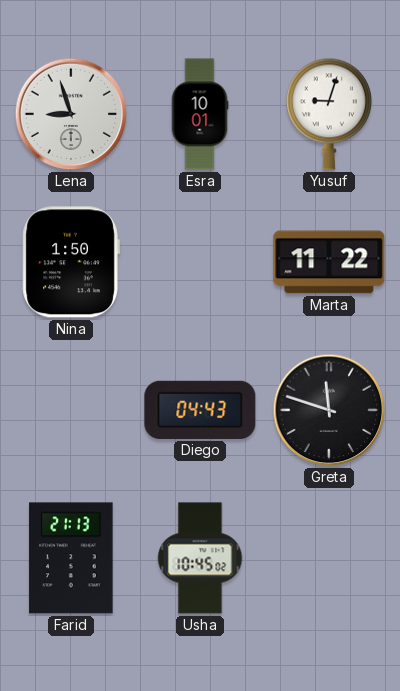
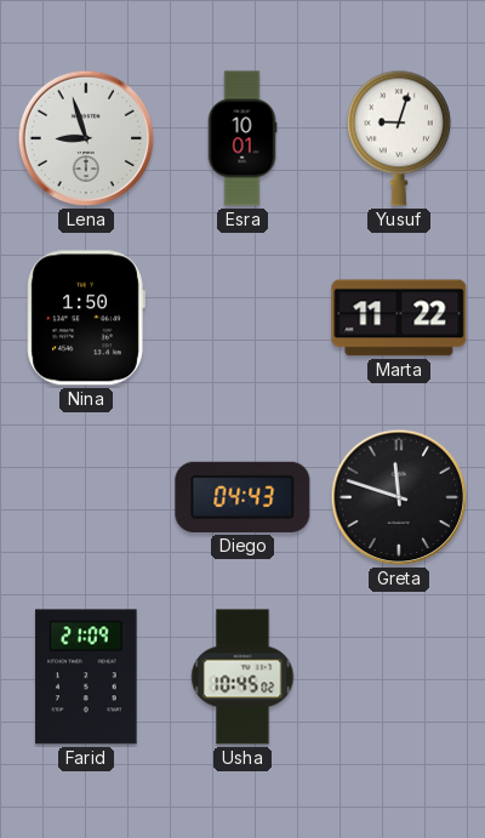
Farid: 21:13 -> 21:09
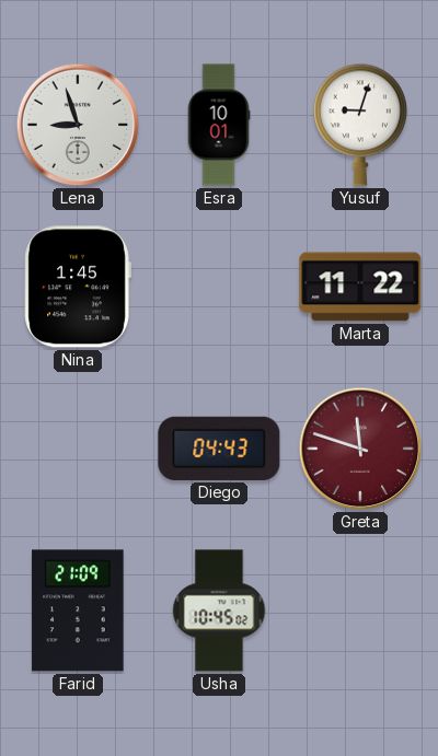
Nina: 1:50 -> 1:45
Greta dial: black -> burgundy
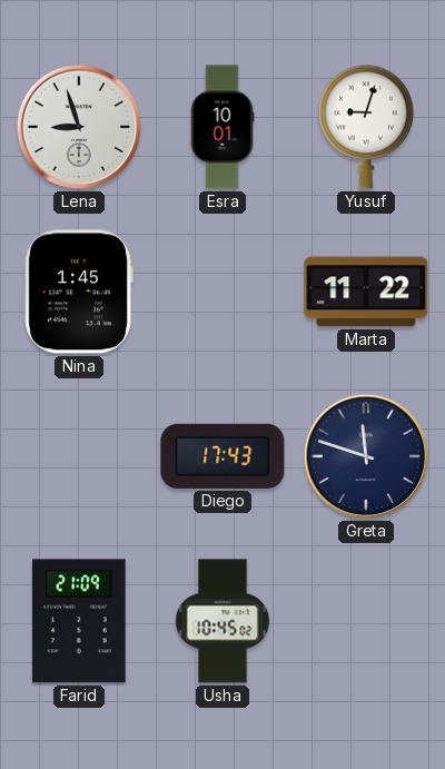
Diego: 04:43 -> 17:43
Greta dial: burgundy -> navy
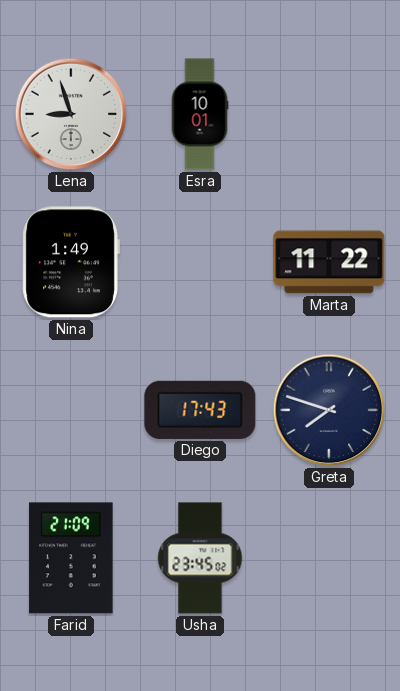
Yusuf: 9:03 -> none
Nina: 1:45 -> 1:49
Greta: 11:48 -> 7:48
Usha: 10:45 -> 23:45
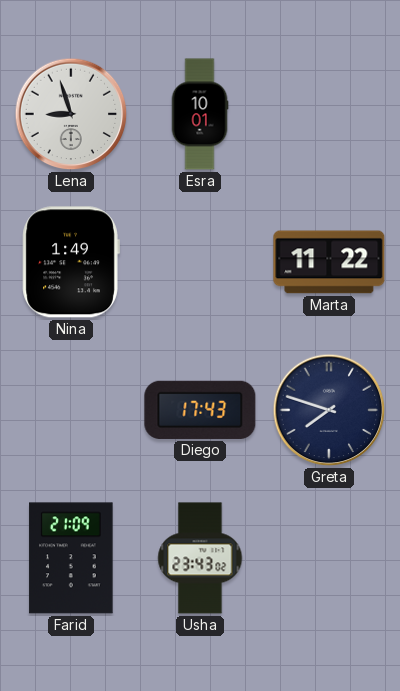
Usha: 23:45 -> 23:43
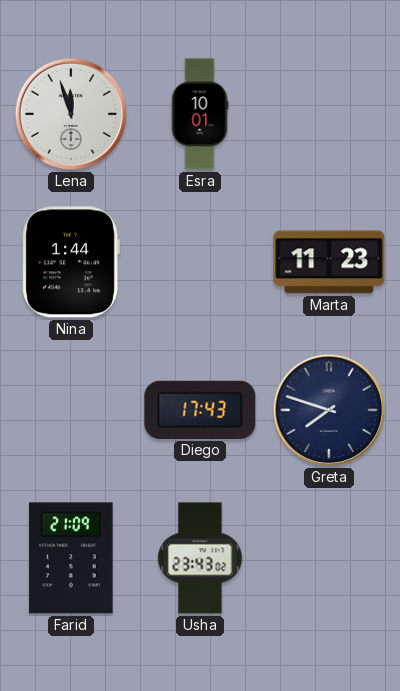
Lena: 8:57 -> 11:57
Nina: 1:49 -> 1:44
Marta: 11:22 -> 11:23
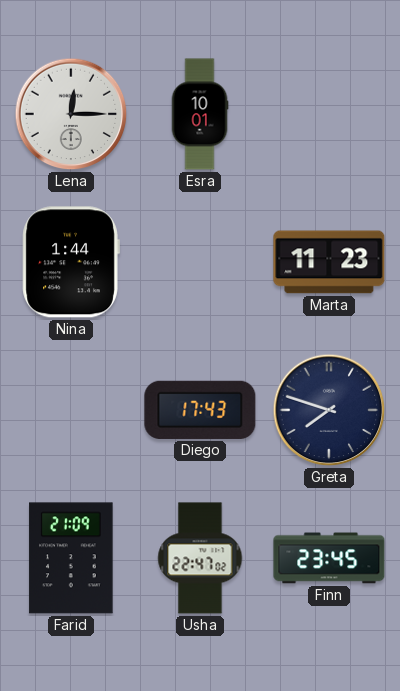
Lena: 11:57 -> 12:15
Usha: 23:43 -> 22:47
Finn: none -> 23:45
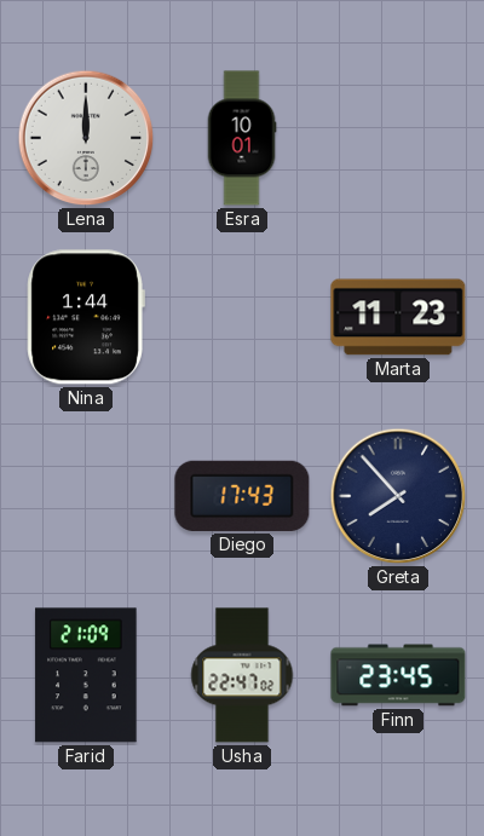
Lena: 12:15 -> 12:00
Greta: 7:48 -> 7:53
